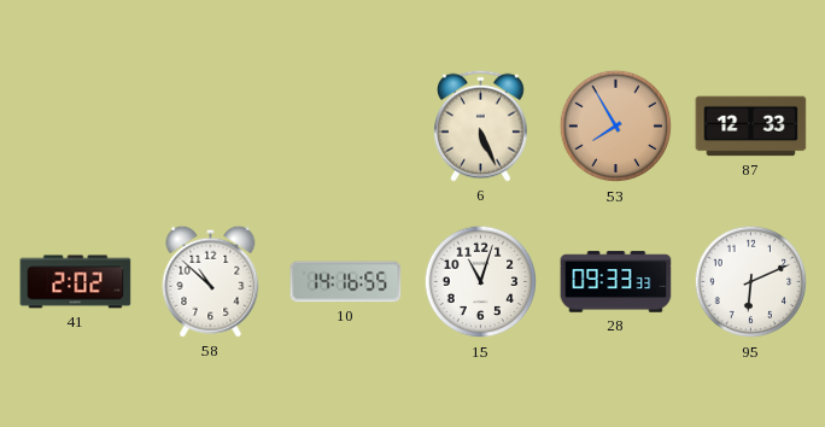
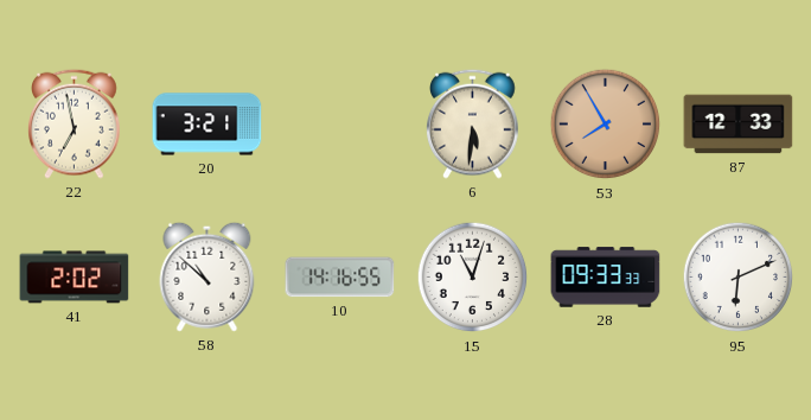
22: none -> 6:58
20: none -> 3:21
6: 5:26 -> 5:31
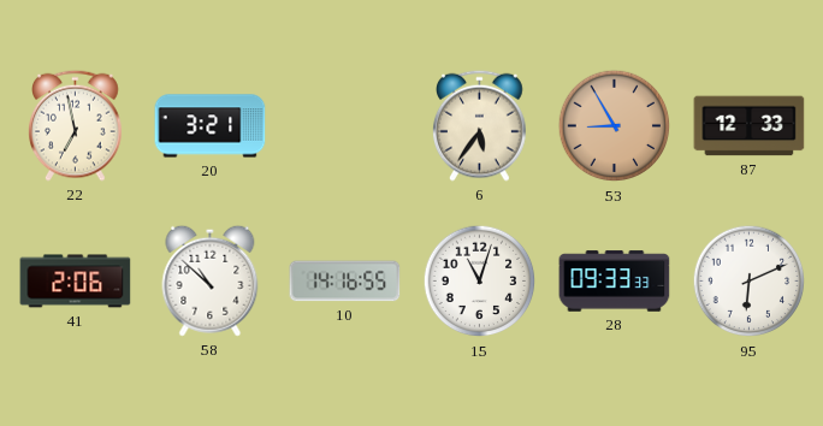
6: 5:31 -> 5:36
53: 7:55 -> 8:55
41: 2:02 -> 2:06
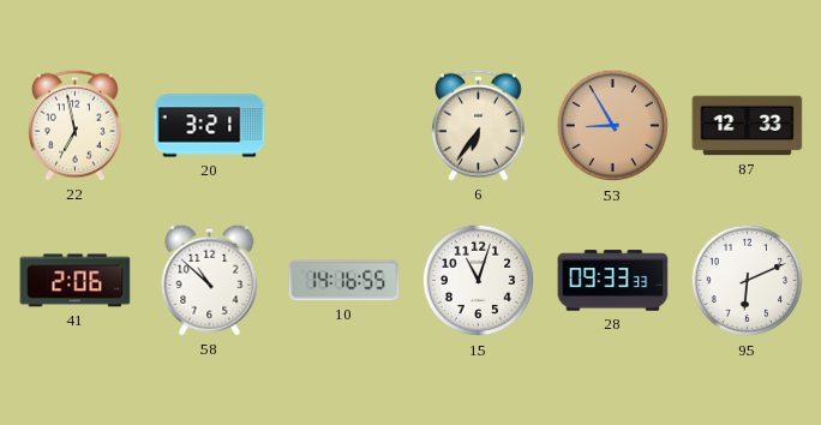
6: 5:36 -> 6:36
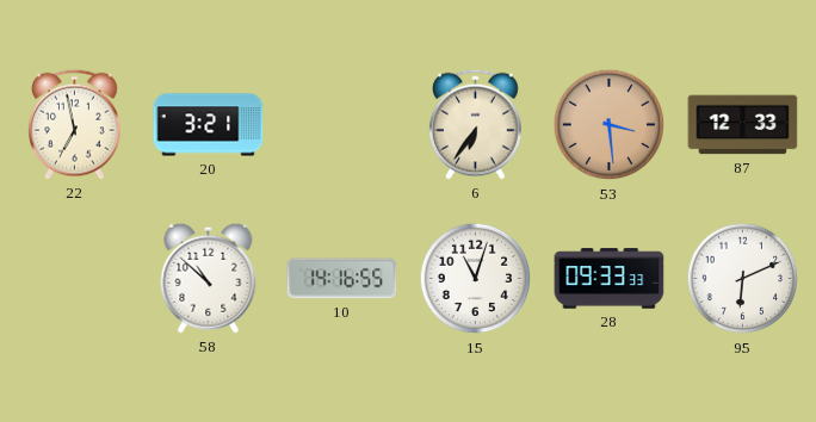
53: 8:55 -> 3:29
41: 2:06 -> none
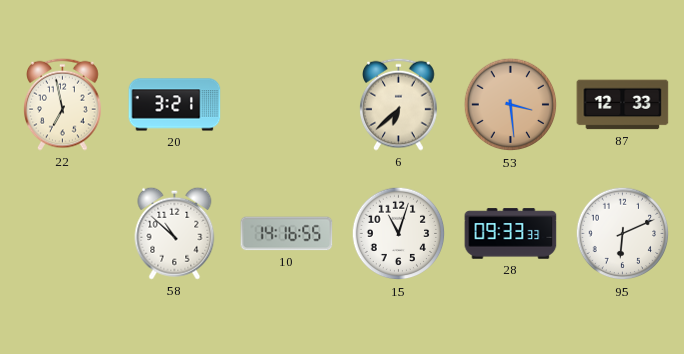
6: 6:36 -> 6:38
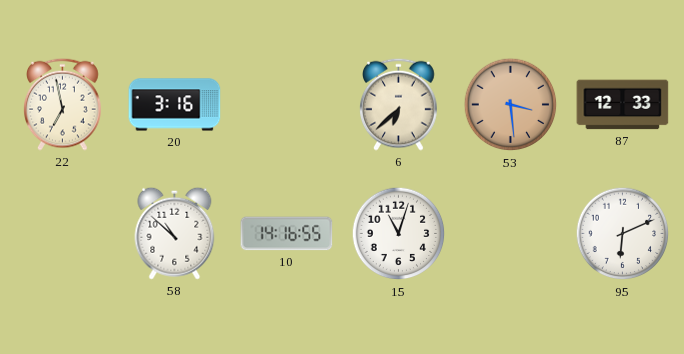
20: 3:21 -> 3:16
28: 09:33 -> none
